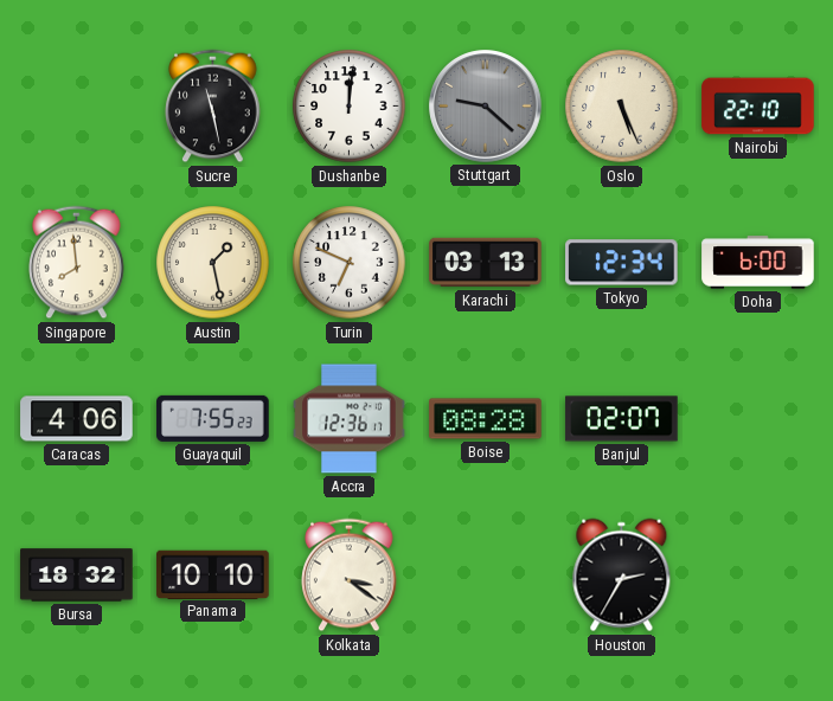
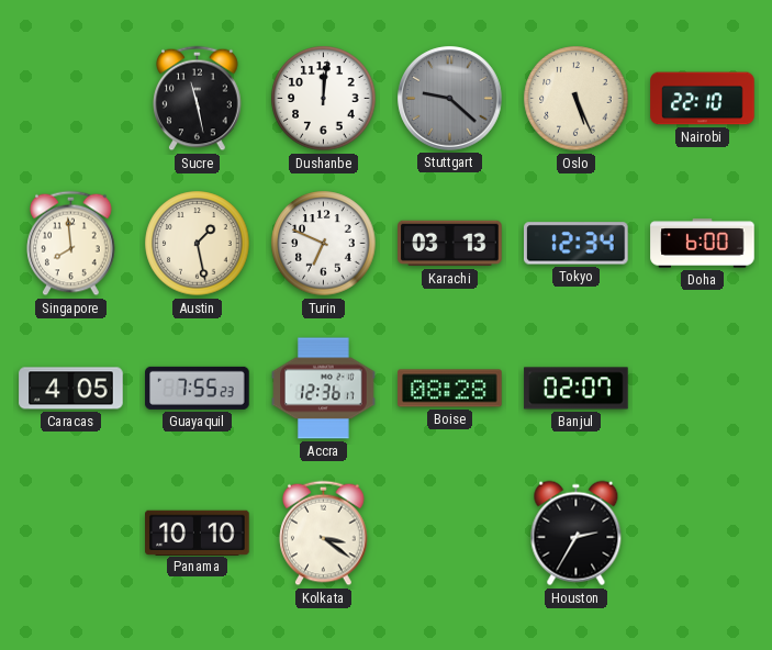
Caracas: 4:06 -> 4:05
Bursa: 18:32 -> none
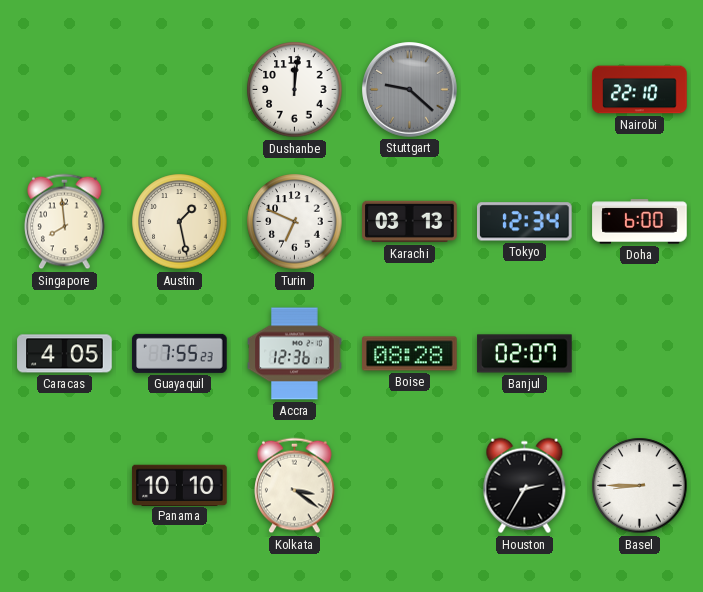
Sucre: 11:28 -> none
Oslo: 5:26 -> none
Basel: none -> 8:45
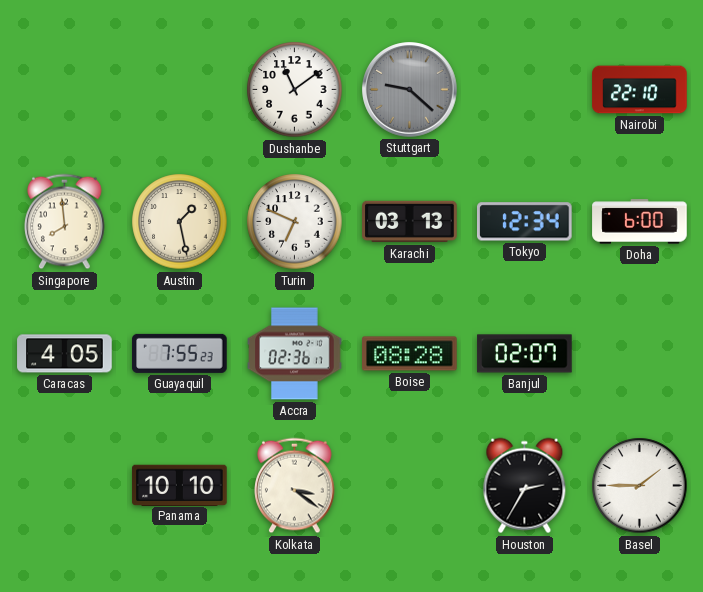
Dushanbe: 12:01 -> 11:09
Accra: 12:36 -> 02:36
Basel: 8:45 -> 1:45
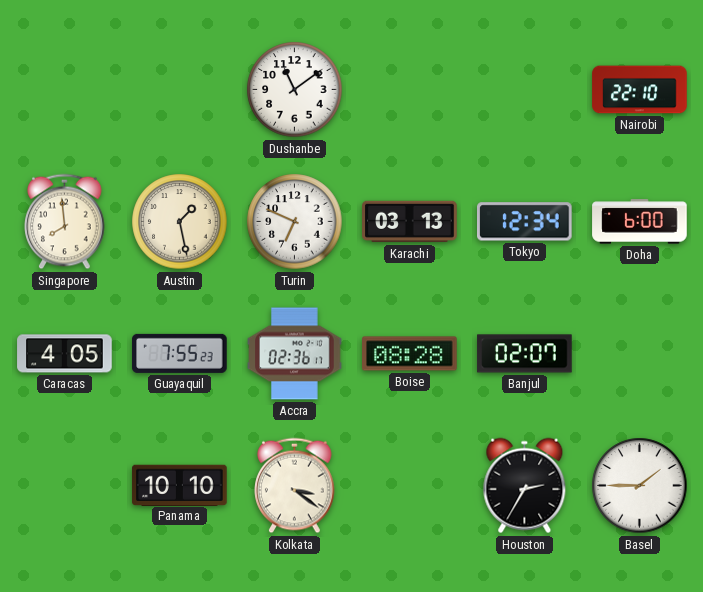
Stuttgart: 9:22 -> none
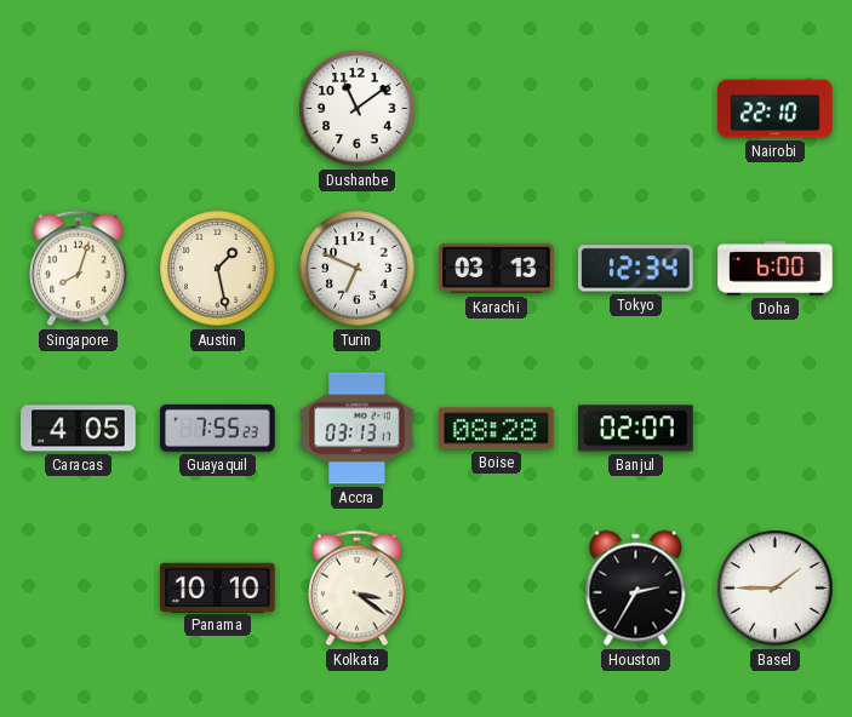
Singapore: 7:59 -> 8:03
Accra: 02:36 -> 03:13
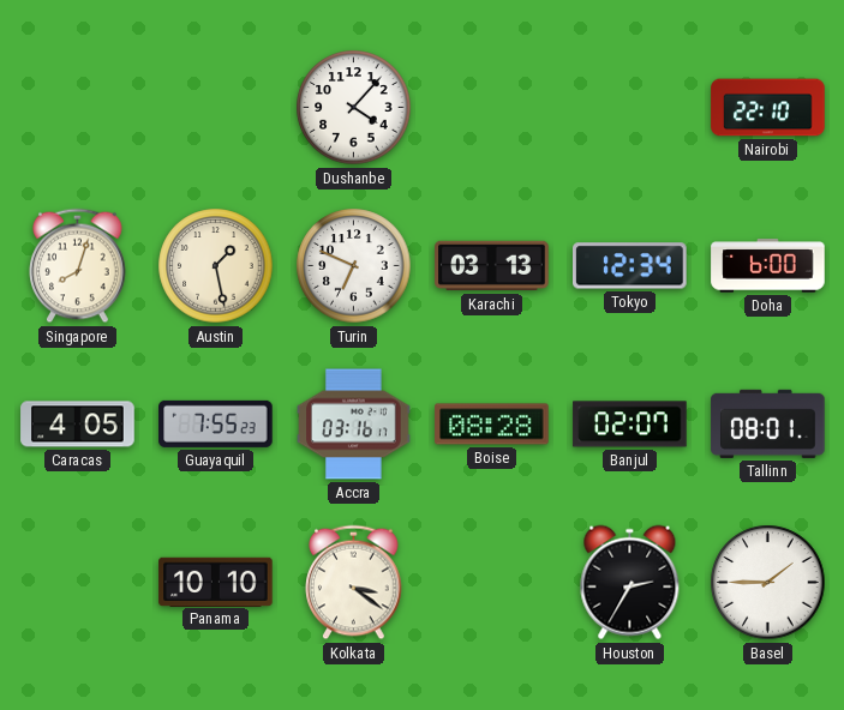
Dushanbe: 11:09 -> 4:07
Accra: 03:13 -> 03:16
Tallinn: none -> 08:01
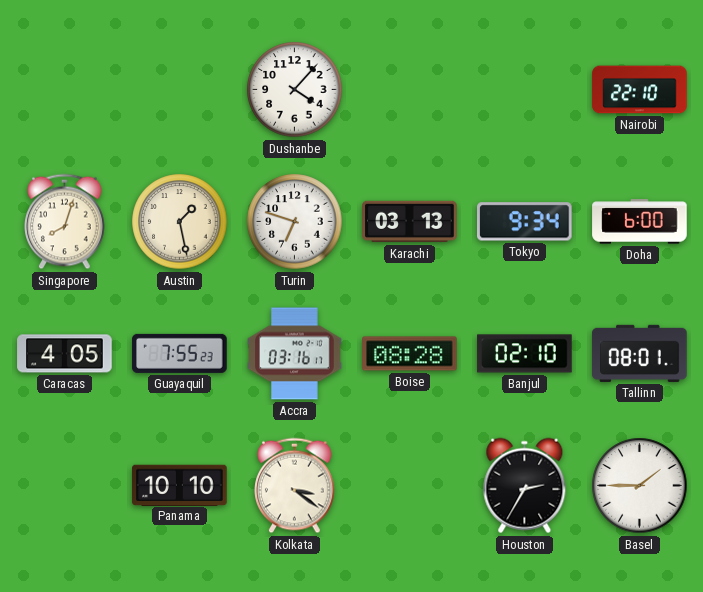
Turin: 6:49 -> 6:48
Tokyo: 12:34 -> 9:34
Banjul: 02:07 -> 02:10
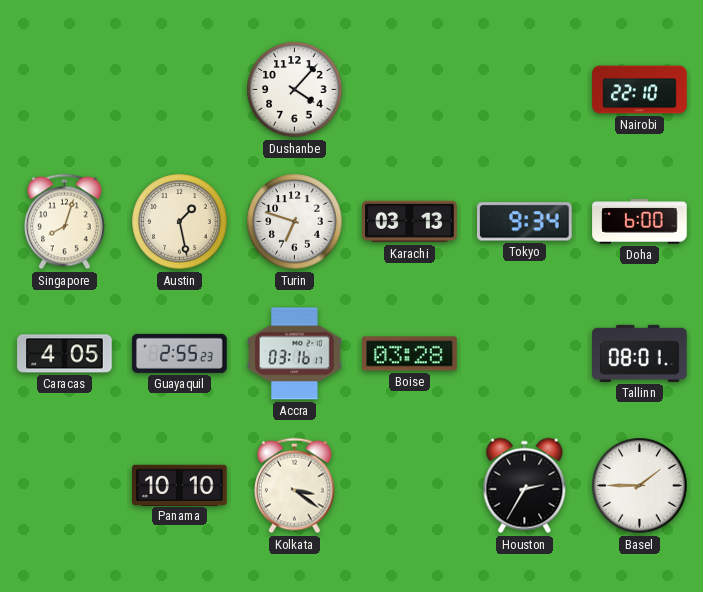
Guayaquil: 7:55 -> 2:55
Boise: 08:28 -> 03:28
Banjul: 02:10 -> none
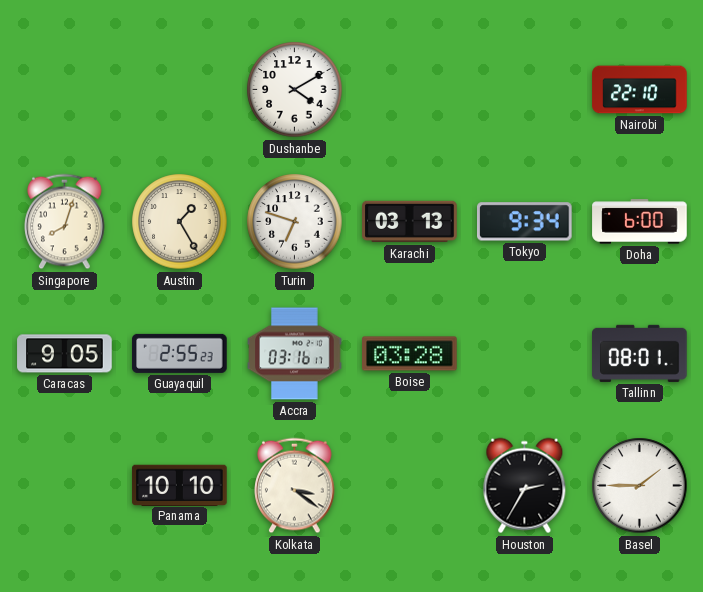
Dushanbe: 4:07 -> 4:10
Austin: 1:28 -> 1:25
Caracas: 4:05 -> 9:05
